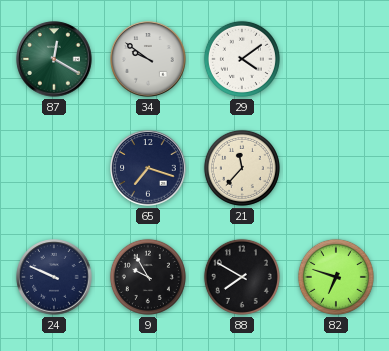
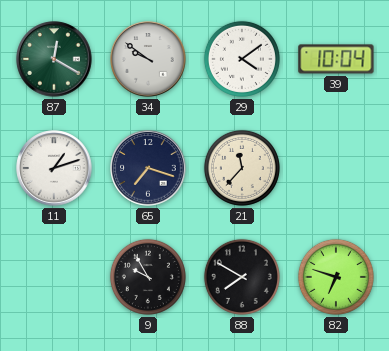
39: none -> 10:04
11: none -> 1:12
24: 9:49 -> none
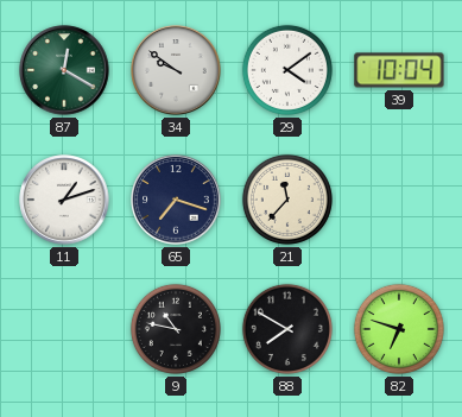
9: 9:55 -> 10:47
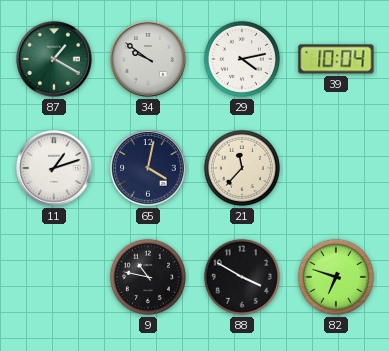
87: 12:20 -> 1:20
29: 4:09 -> 4:13
65: 7:18 -> 4:02
88: 7:50 -> 3:50
